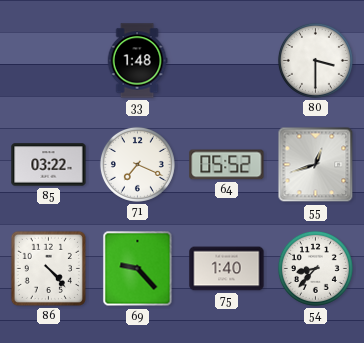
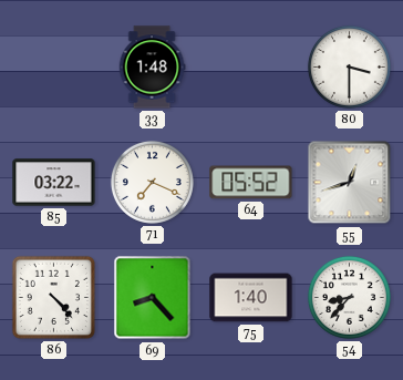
69: 9:23 -> 8:23
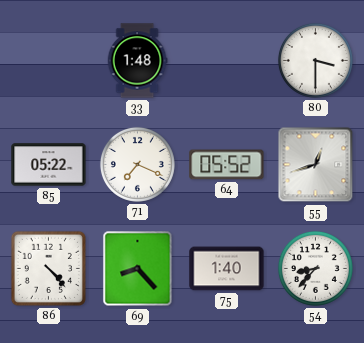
85: 03:22 -> 05:22
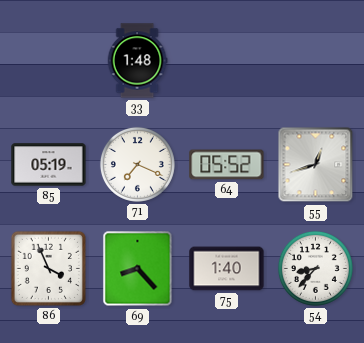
80: 3:30 -> none
85: 05:22 -> 05:19
86: 4:23 -> 3:56
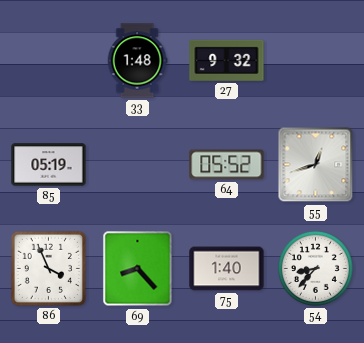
27: none -> 9:32
71: 7:19 -> none
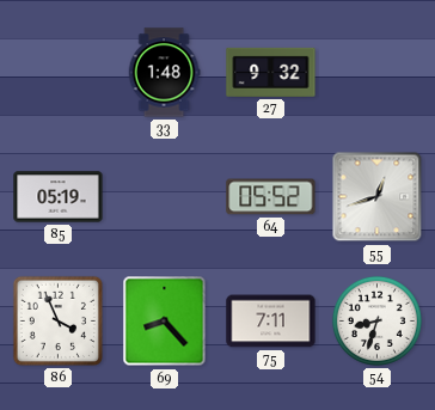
75: 1:40 -> 7:11
54: 8:37 -> 8:33
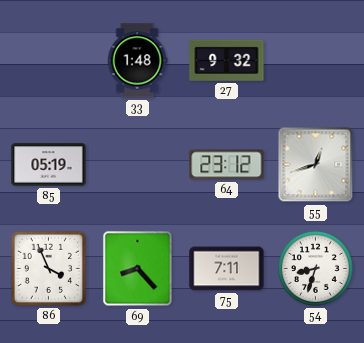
64: 05:52 -> 23:12
